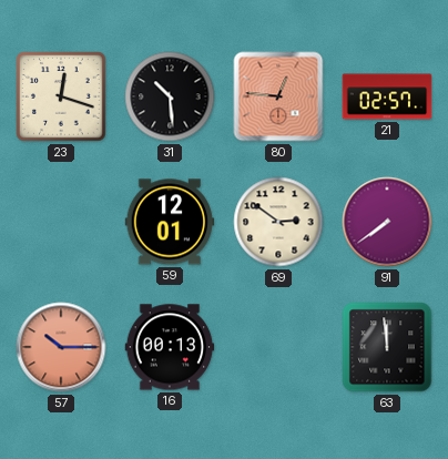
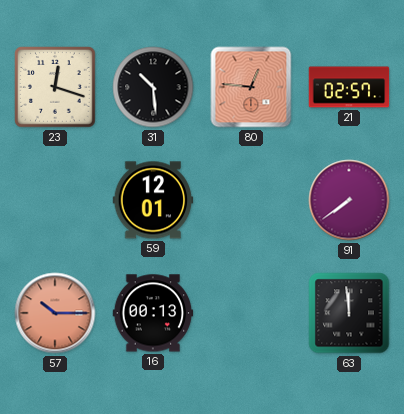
69: 2:51 -> none
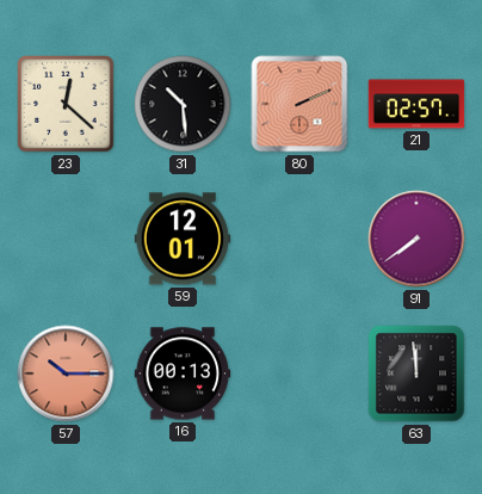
23: 12:18 -> 12:22
80: 12:46 -> 2:11
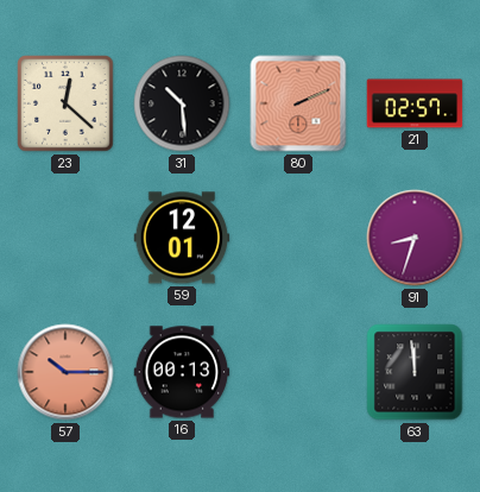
91: 7:39 -> 8:33
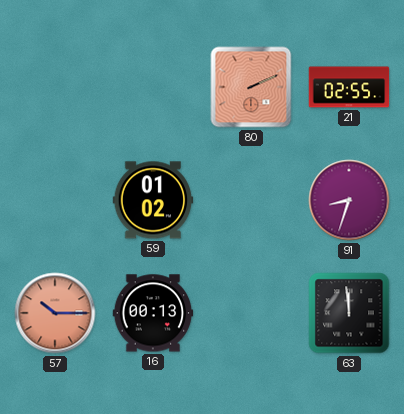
23: 12:22 -> none
31: 10:29 -> none
21: 02:57 -> 02:55
59: 12:01 -> 01:02
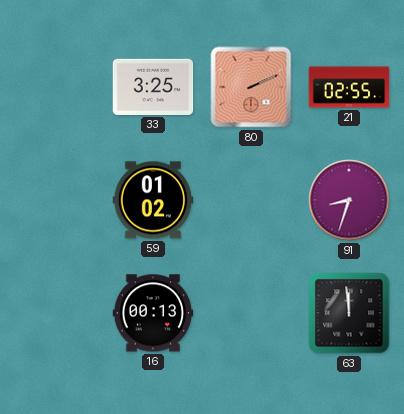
33: none -> 3:25
57: 10:15 -> none
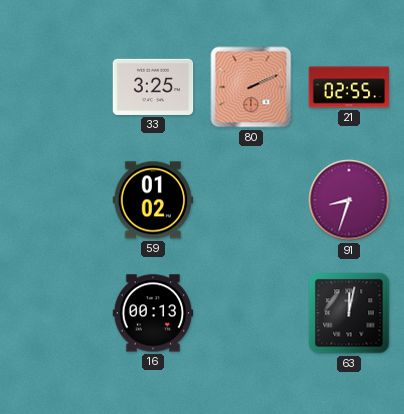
63: 11:59 -> 12:02
